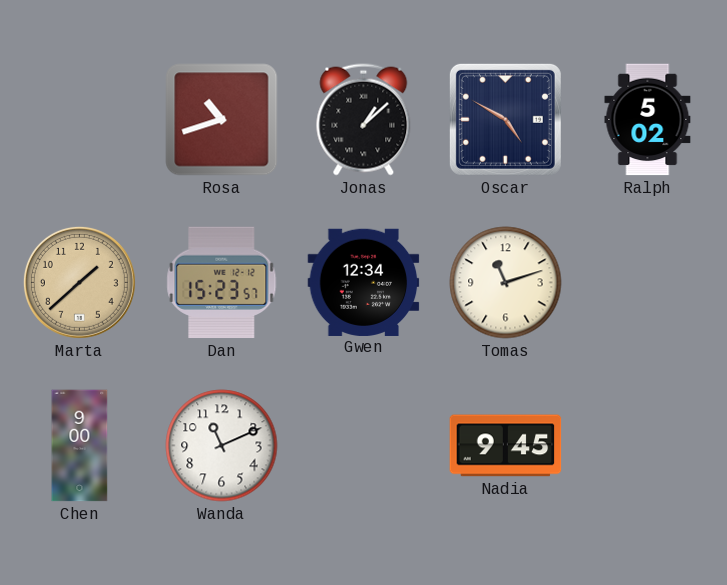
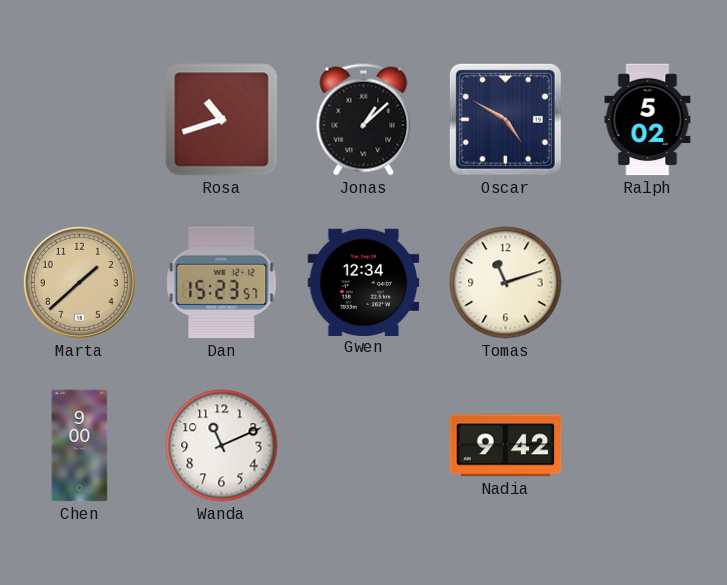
Nadia: 9:45 -> 9:42
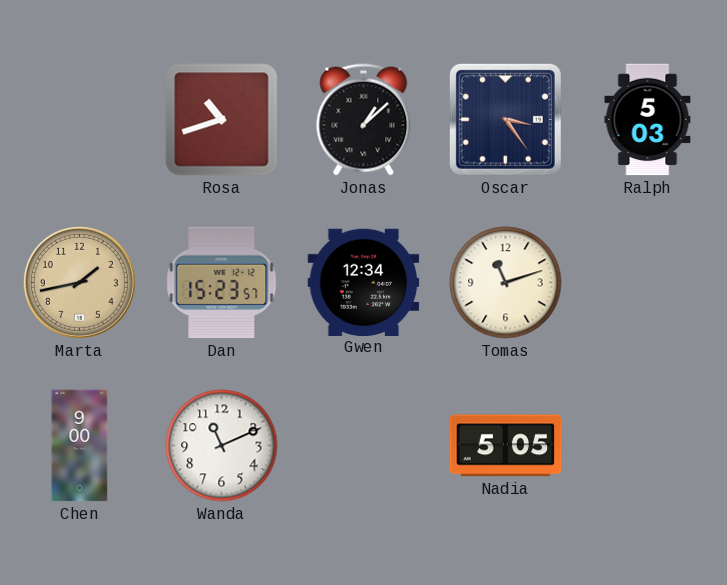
Oscar: 4:50 -> 3:24
Ralph: 5:02 -> 5:03
Marta: 1:38 -> 1:43
Nadia: 9:42 -> 5:05
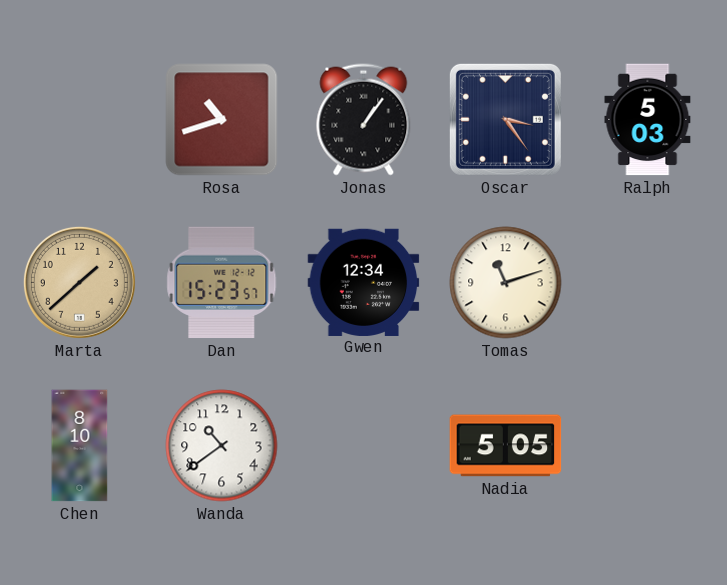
Jonas: 1:08 -> 1:06
Marta: 1:43 -> 1:38
Chen: 9:00 -> 8:10
Wanda: 11:11 -> 10:39
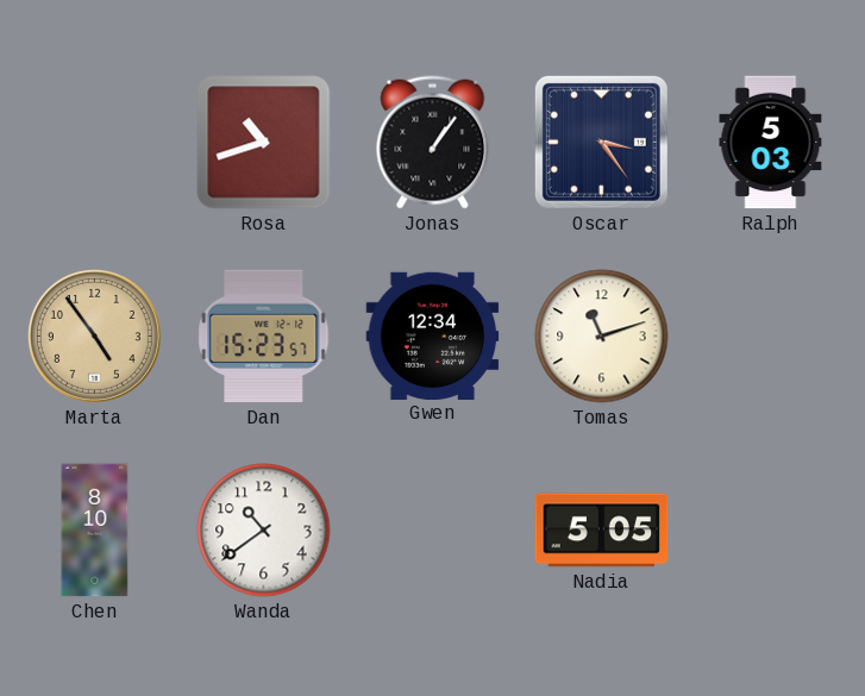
Marta: 1:38 -> 4:54
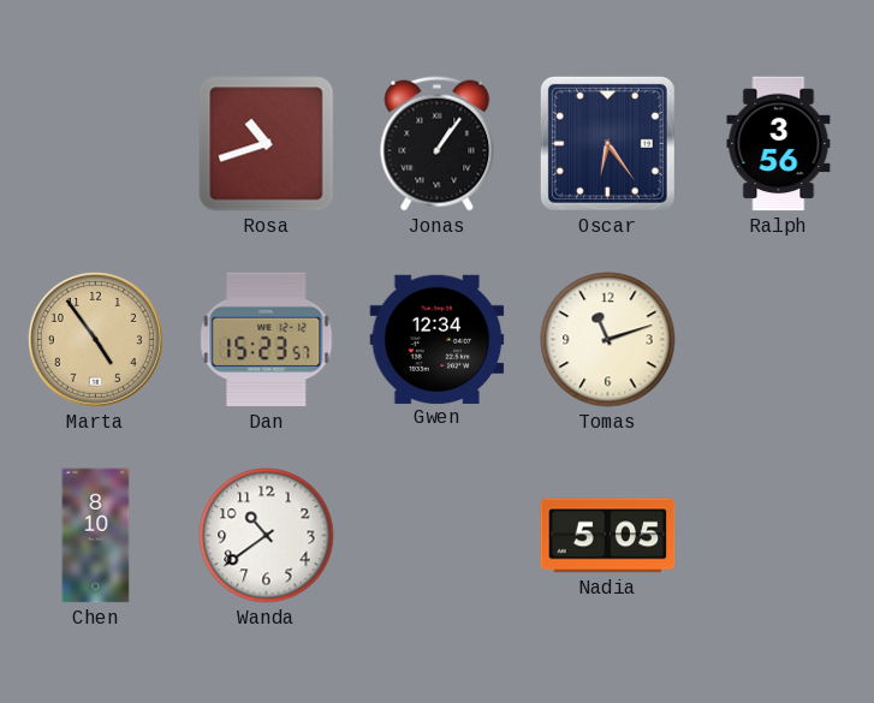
Oscar: 3:24 -> 6:24
Ralph: 5:03 -> 3:56
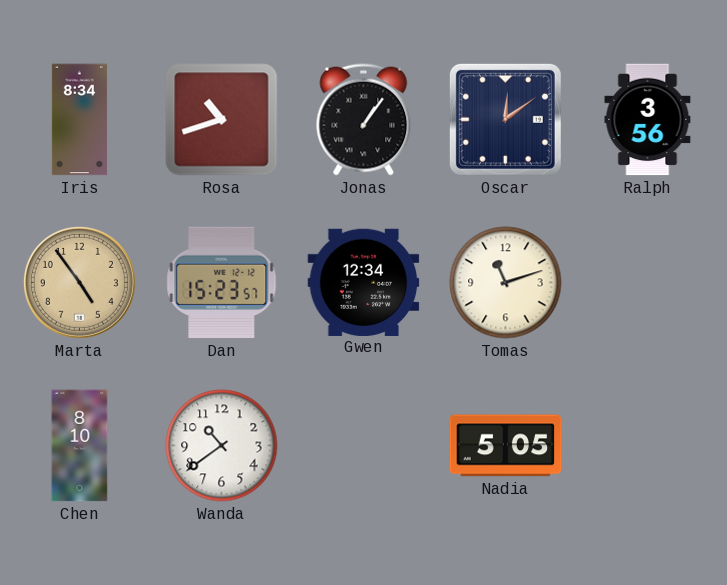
Iris: none -> 8:34
Oscar: 6:24 -> 12:09
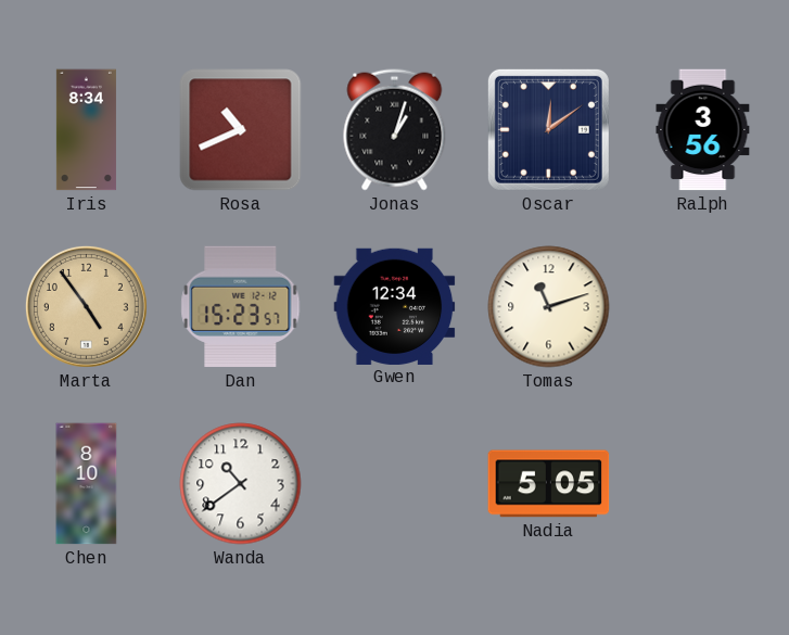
Rosa: 10:42 -> 10:41
Jonas: 1:06 -> 1:03
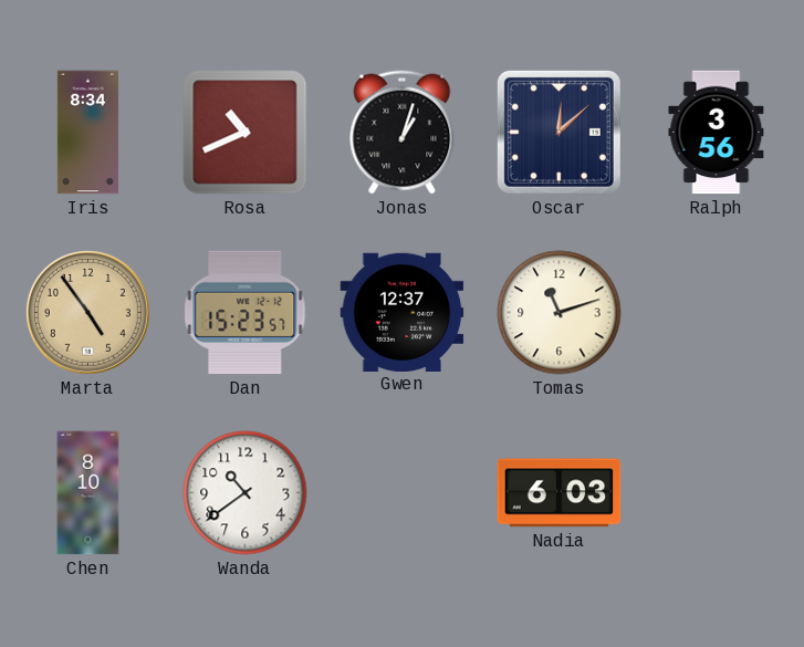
Oscar: 12:09 -> 12:08
Gwen: 12:34 -> 12:37
Nadia: 5:05 -> 6:03
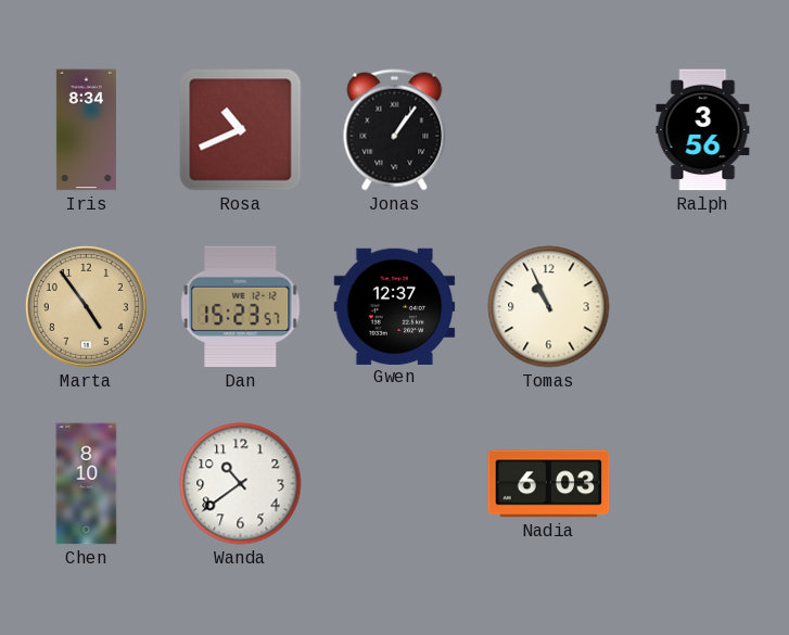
Jonas: 1:03 -> 1:06
Oscar: 12:08 -> none
Tomas: 11:12 -> 10:56
